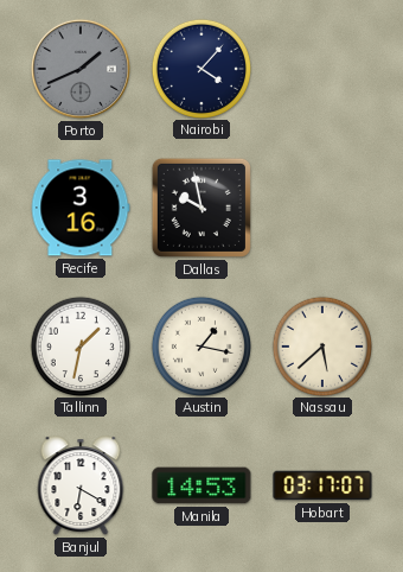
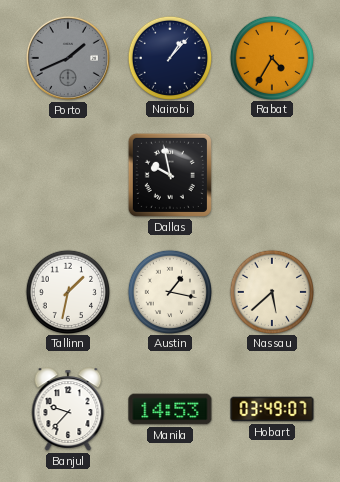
Nairobi: 4:07 -> 1:07
Rabat: none -> 4:35
Recife: 3:16 -> none
Banjul: 6:20 -> 9:37
Hobart: 03:17 -> 03:49
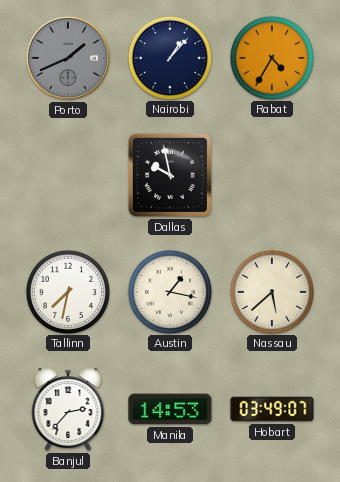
Tallinn: 1:32 -> 7:32
Banjul: 9:37 -> 2:37
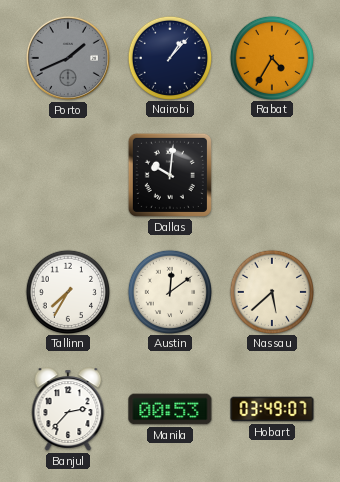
Dallas: 9:58 -> 10:01
Tallinn: 7:32 -> 7:35
Austin: 1:17 -> 12:09
Manila: 14:53 -> 00:53
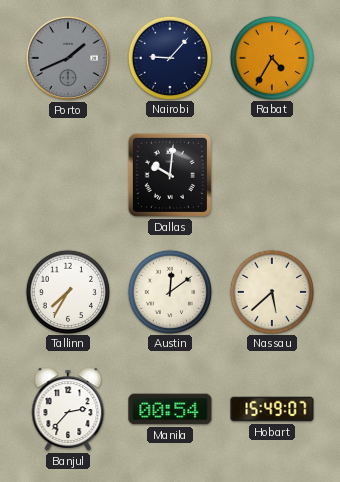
Nairobi: 1:07 -> 9:07
Manila: 00:53 -> 00:54
Hobart: 03:49 -> 15:49
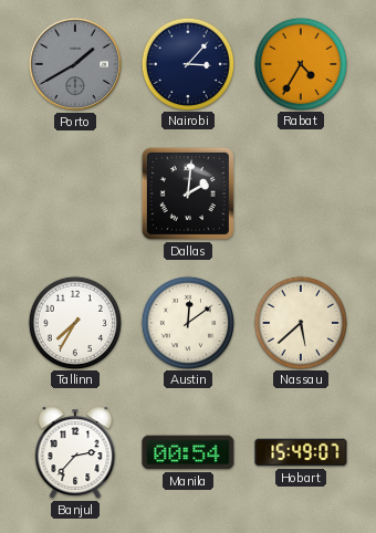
Porto: 1:41 -> 1:40
Nairobi: 9:07 -> 3:07
Dallas: 10:01 -> 2:01
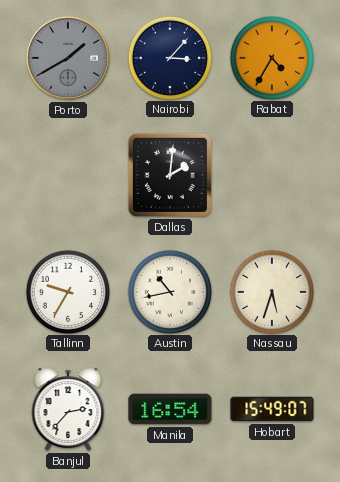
Tallinn: 7:35 -> 9:35
Austin: 12:09 -> 10:43
Nassau: 5:38 -> 5:33
Manila: 00:54 -> 16:54
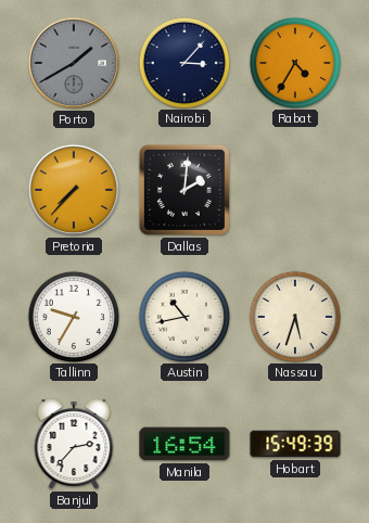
Pretoria: none -> 7:37
Hobart: 15:49:07 -> 15:49:39
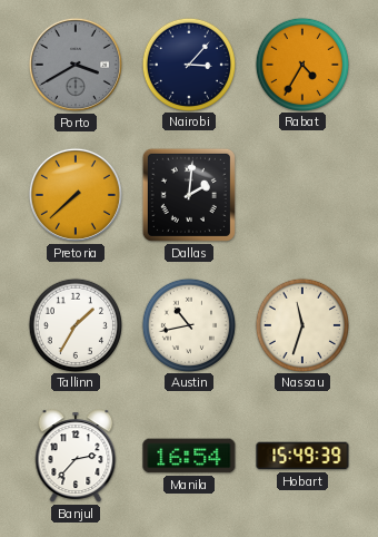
Porto: 1:40 -> 3:40
Pretoria: 7:37 -> 7:38
Tallinn: 9:35 -> 1:35
Nassau: 5:33 -> 11:33
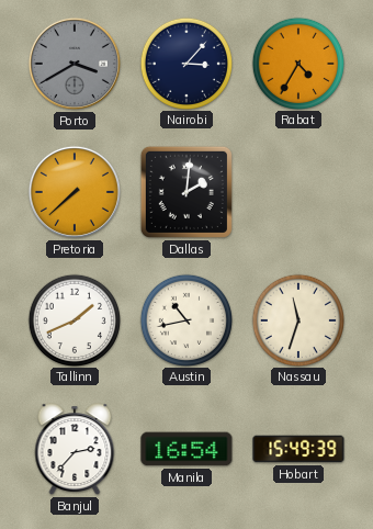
Tallinn: 1:35 -> 1:41
